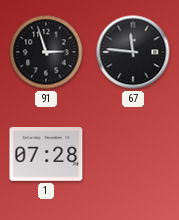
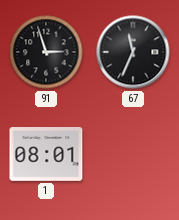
67: 11:46 -> 11:34
1: 07:28 -> 08:01
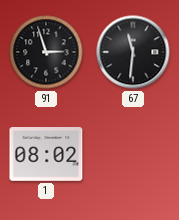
67: 11:34 -> 11:31
1: 08:01 -> 08:02
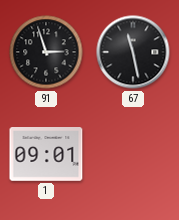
67: 11:31 -> 11:28
1: 08:02 -> 09:01
